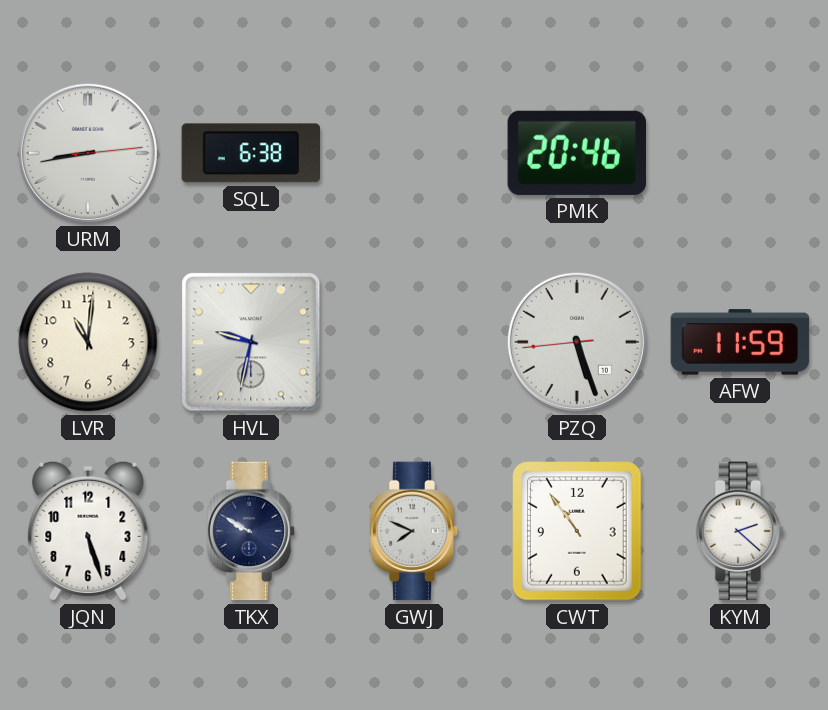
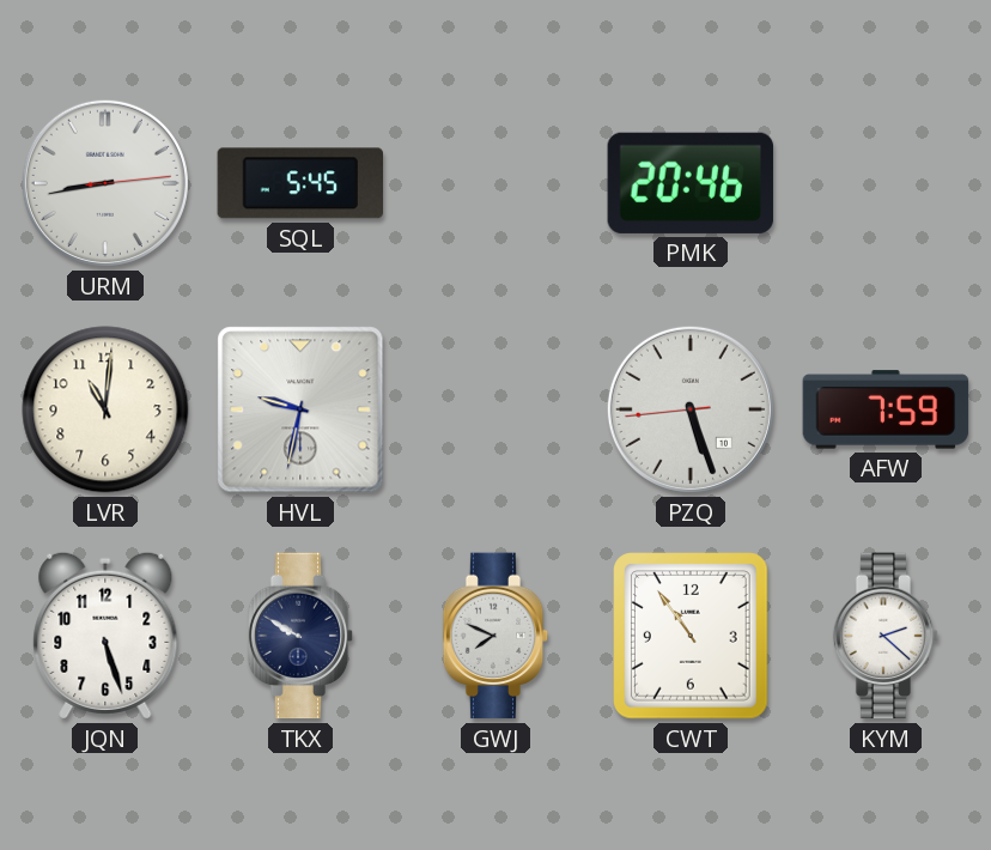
SQL: 6:38 -> 5:45
AFW: 11:59 -> 7:59
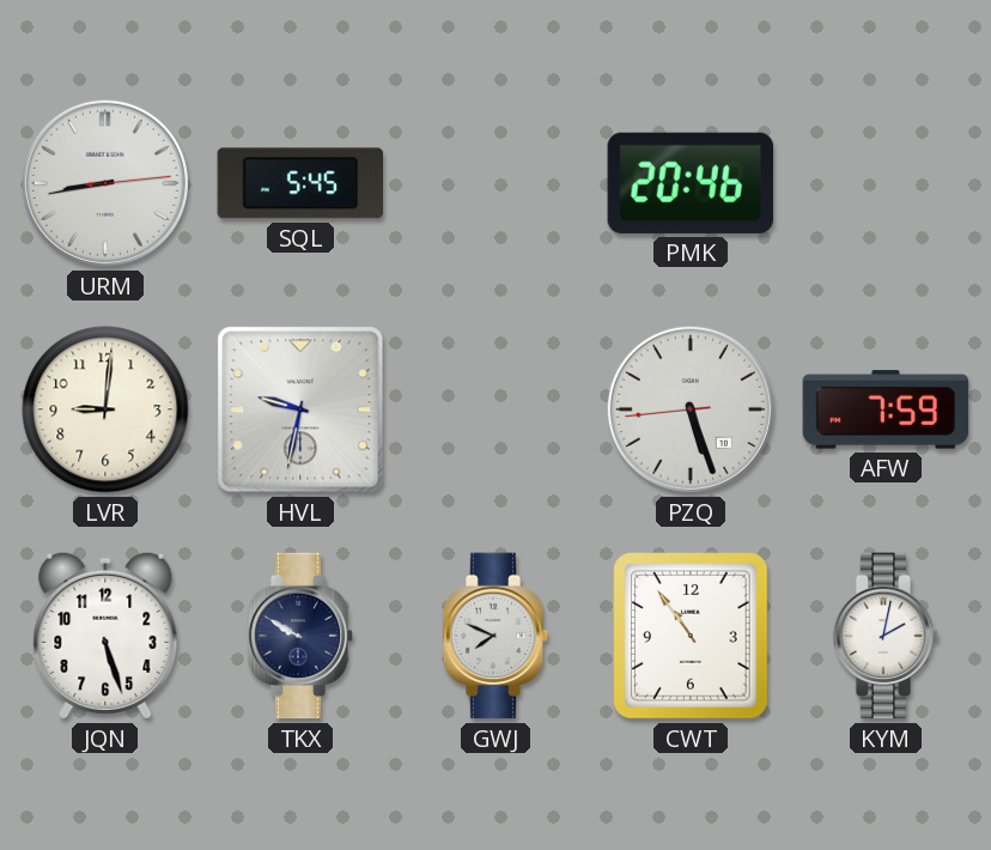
LVR: 11:01 -> 9:01
KYM: 2:22 -> 2:02
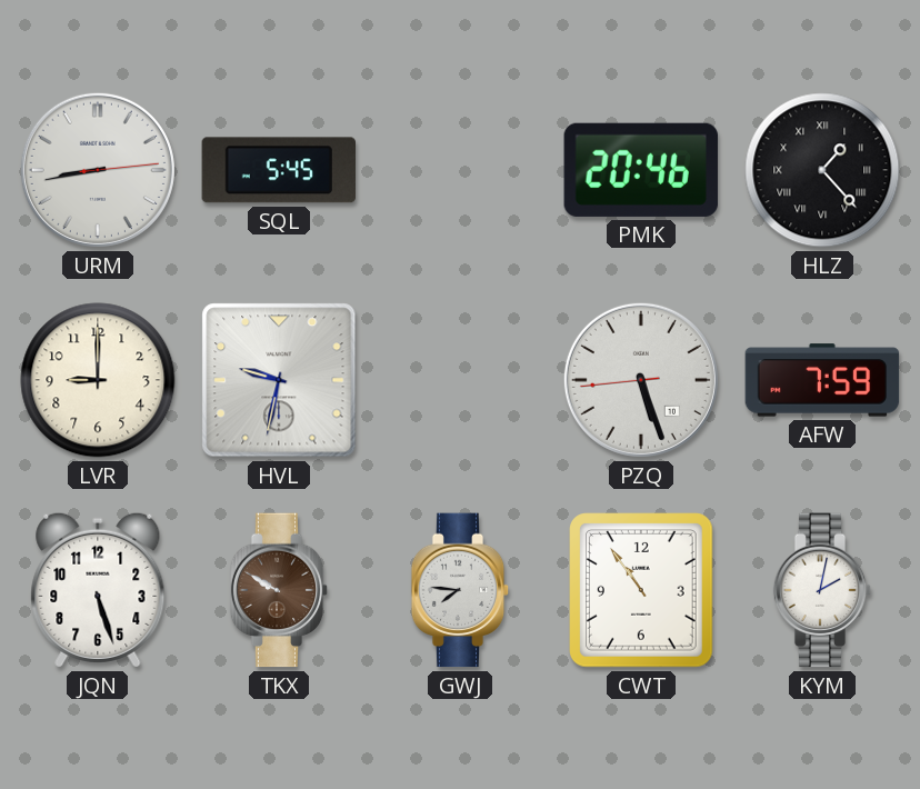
HLZ: none -> 1:23
LVR: 9:01 -> 9:00
TKX dial: navy -> brown
GWJ: 7:49 -> 7:46
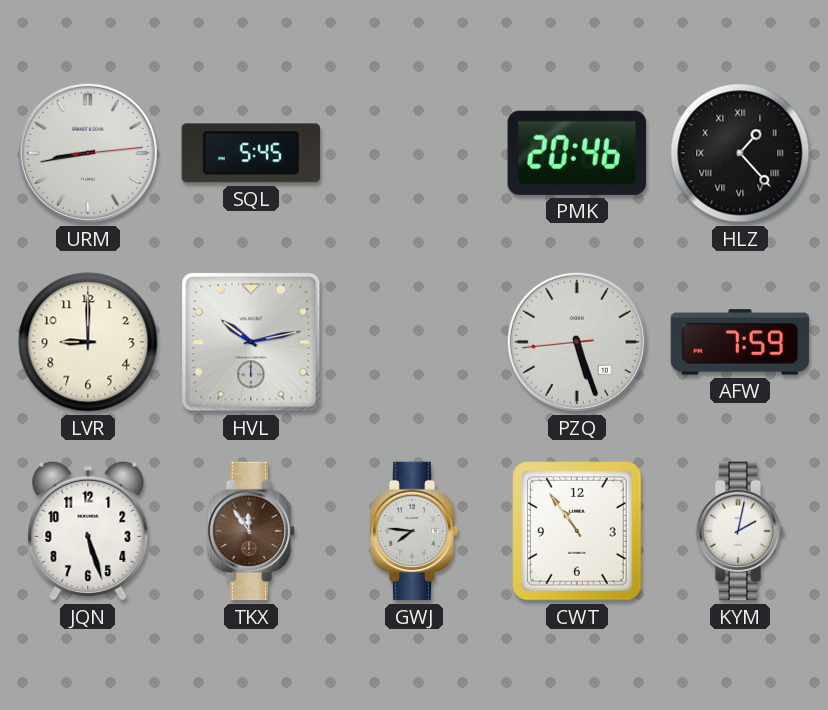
HVL: 9:32 -> 10:13
TKX: 9:50 -> 11:54
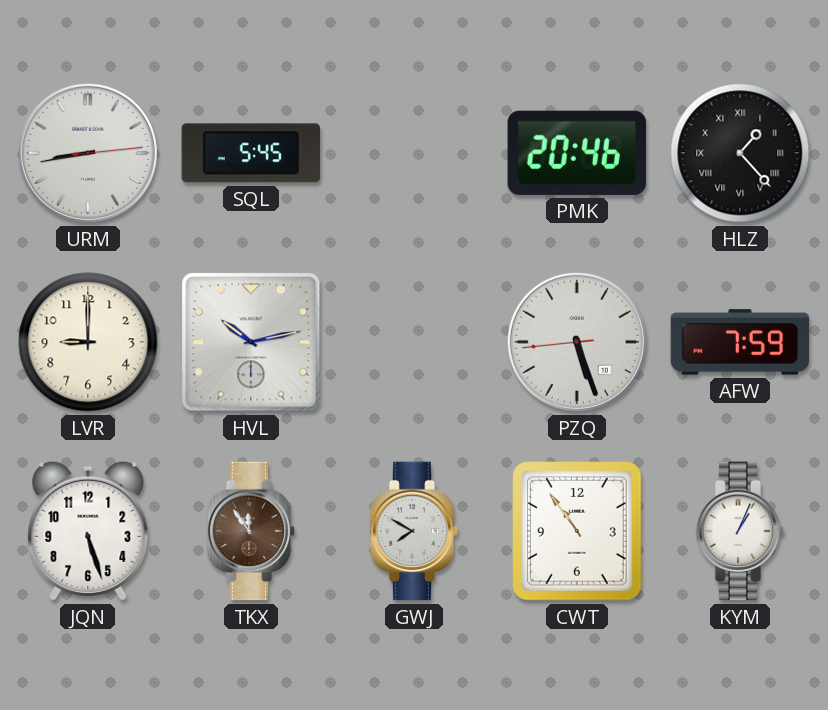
GWJ: 7:46 -> 7:50
KYM: 2:02 -> 1:04
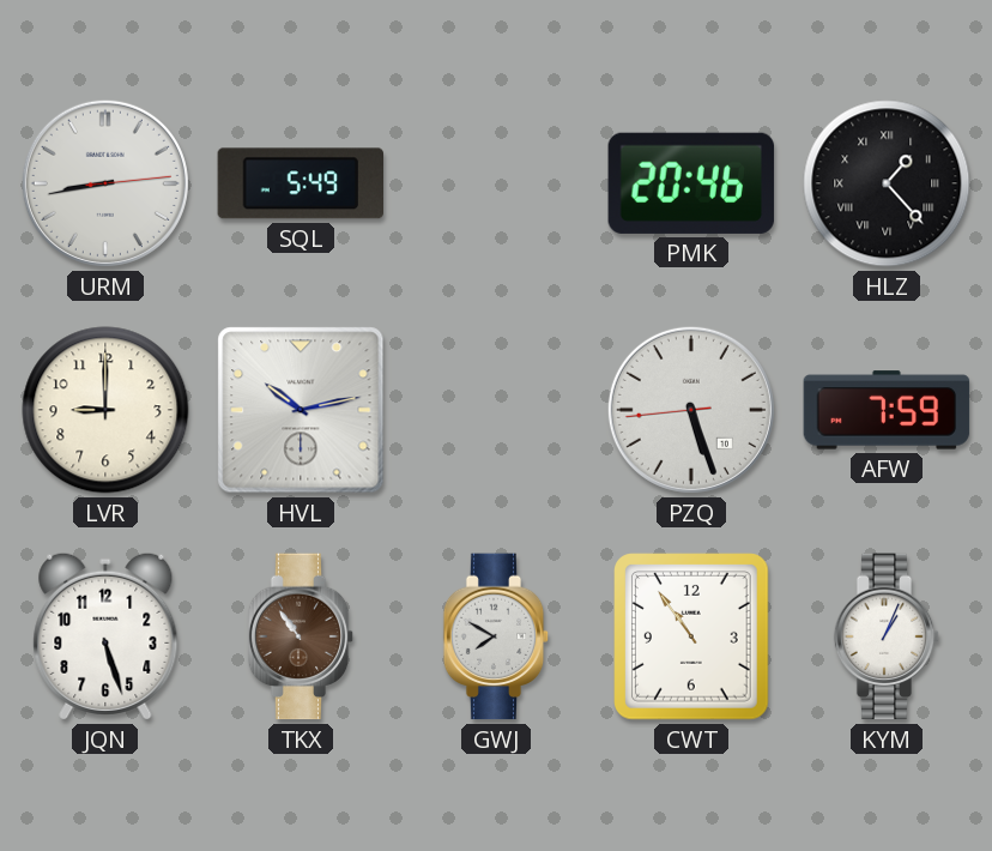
SQL: 5:45 -> 5:49
TKX: 11:54 -> 10:54
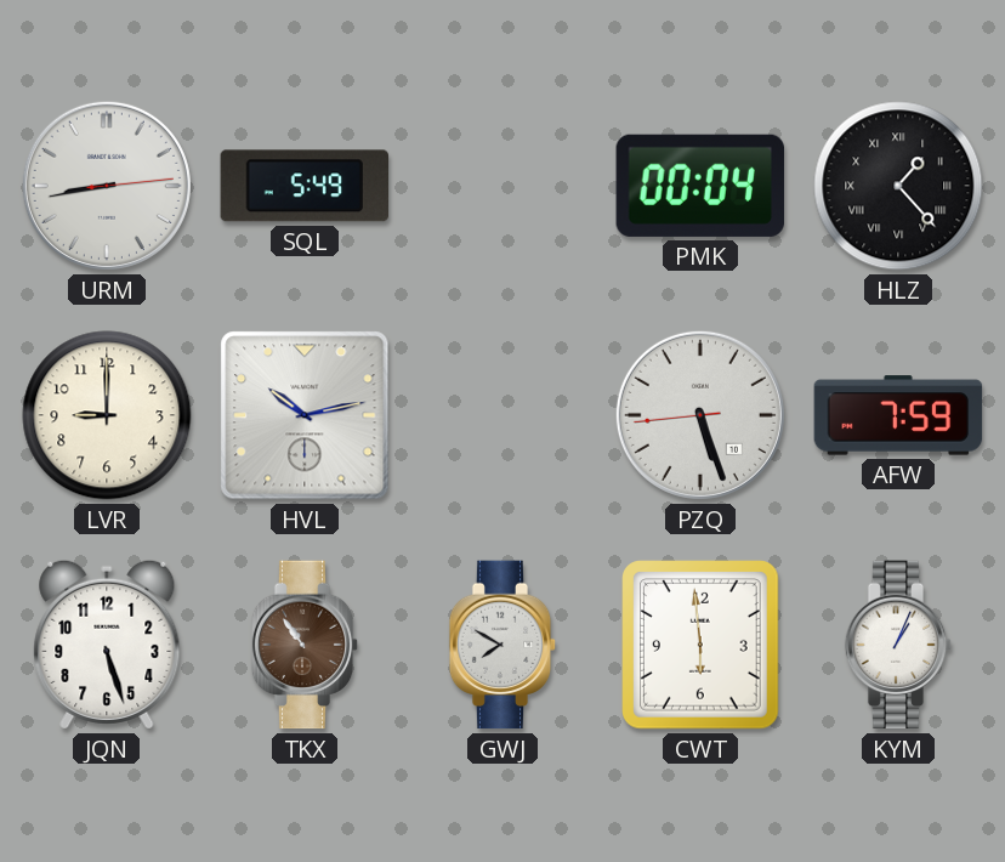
PMK: 20:46 -> 00:04
CWT: 10:54 -> 5:59
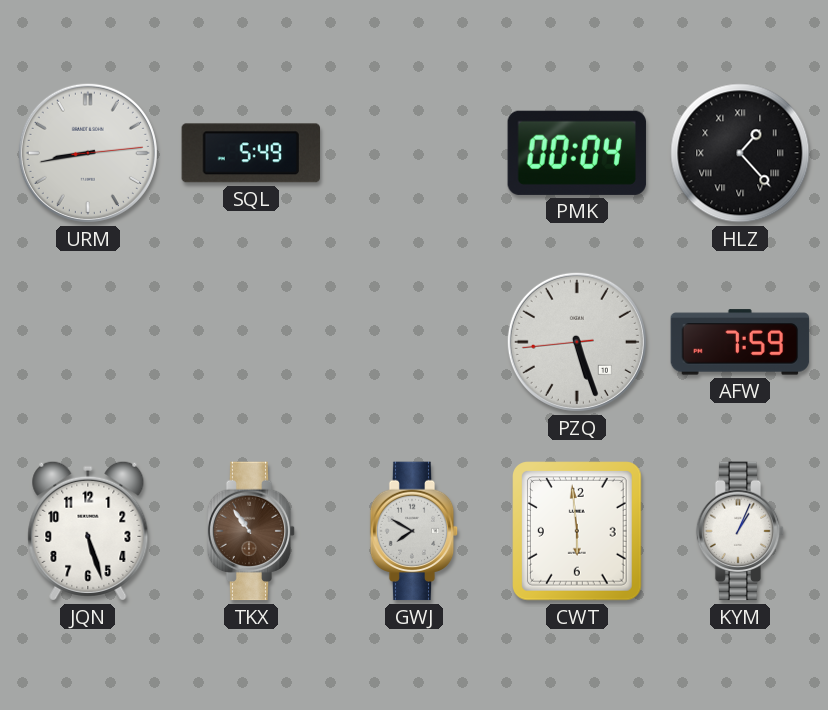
LVR: 9:00 -> none
HVL: 10:13 -> none
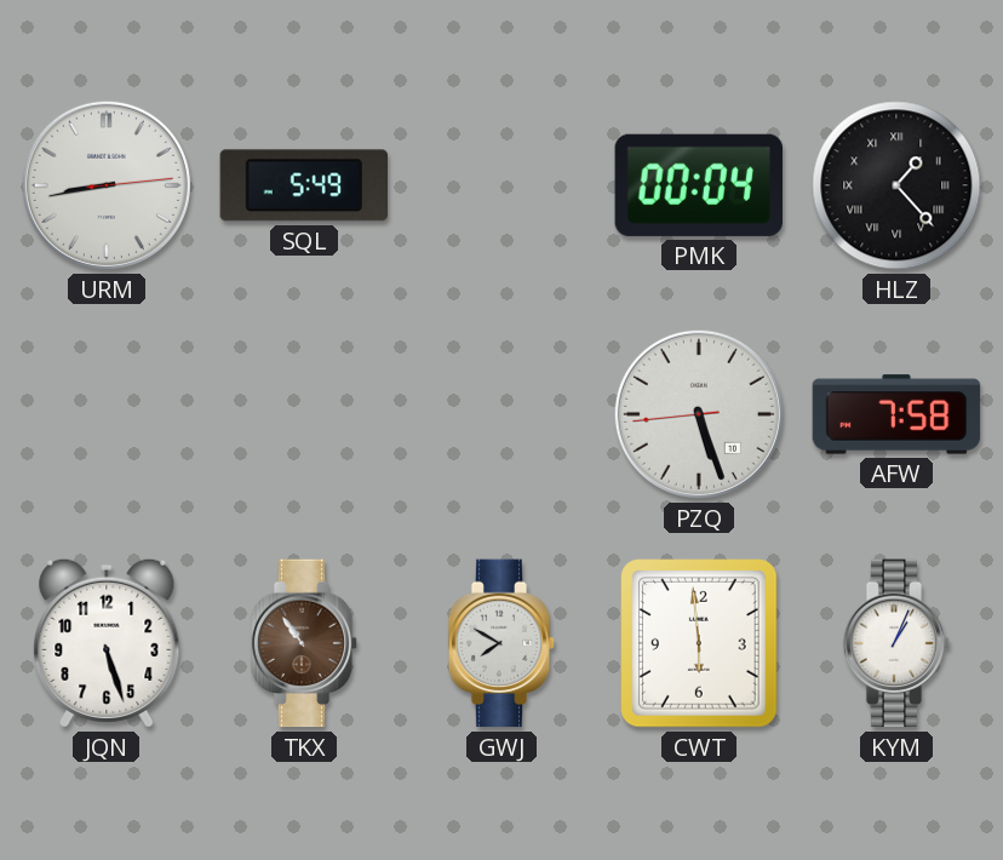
AFW: 7:59 -> 7:58
